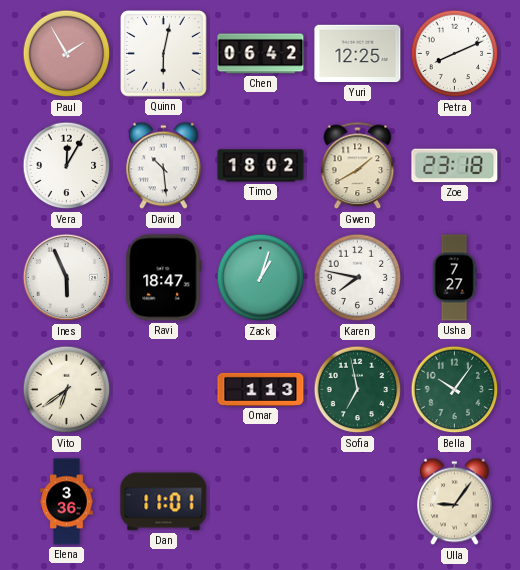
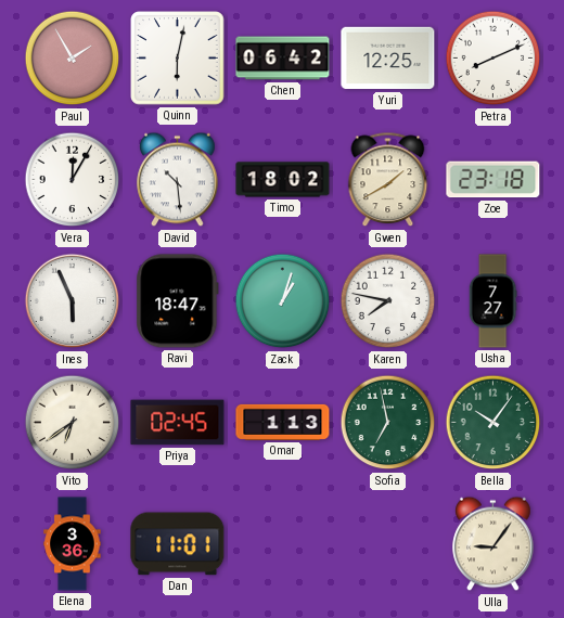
Priya: none -> 02:45
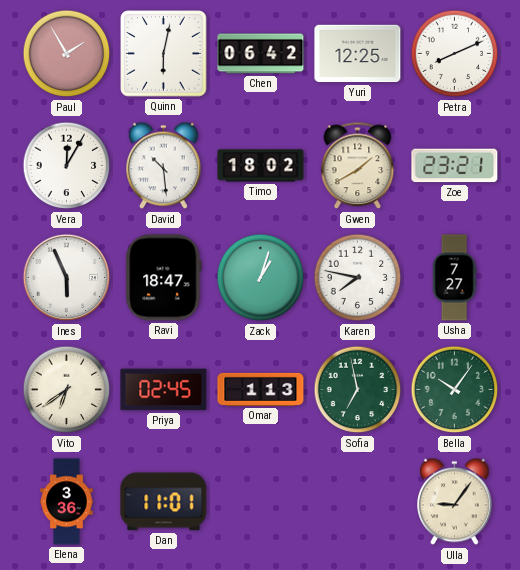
Zoe: 23:18 -> 23:21
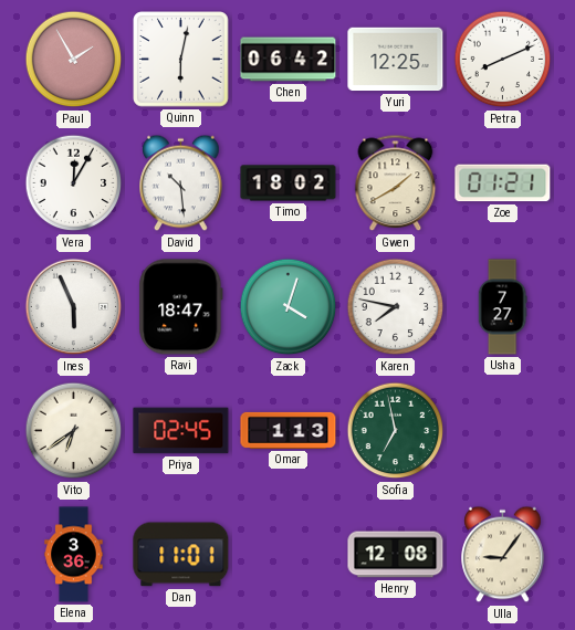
Zoe: 23:21 -> 01:21
Zack: 1:03 -> 4:03
Bella: 10:06 -> none
Henry: none -> 12:08
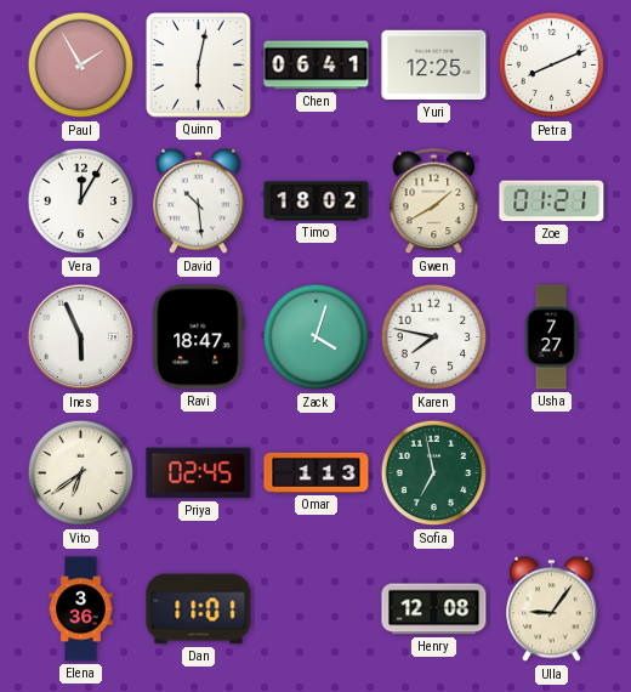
Chen: 06:42 -> 06:41
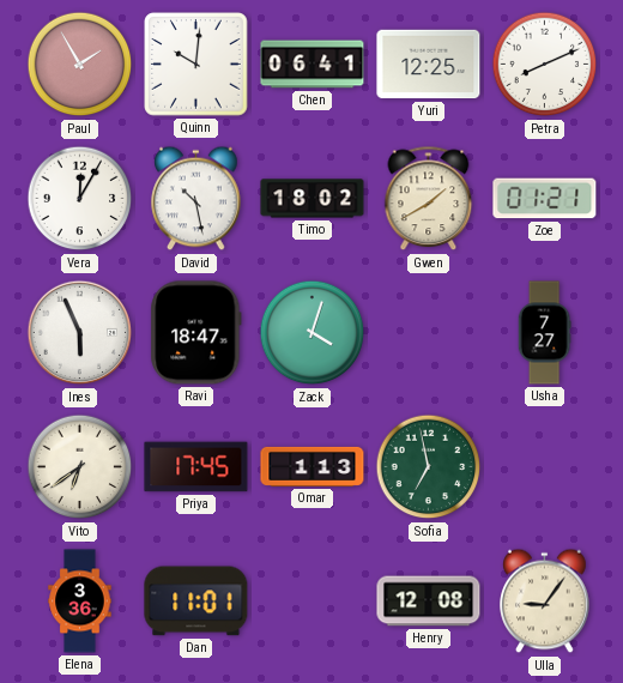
Quinn: 6:02 -> 10:01
David: 10:29 -> 10:28
Karen: 7:47 -> none
Priya: 02:45 -> 17:45
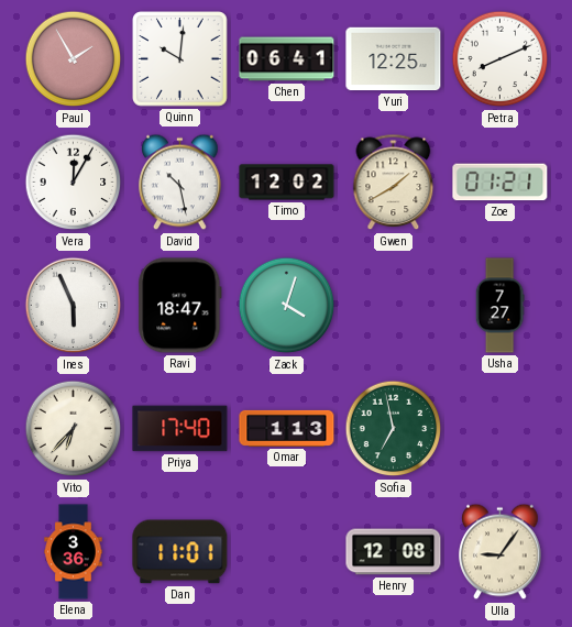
Timo: 18:02 -> 12:02
Vito: 6:39 -> 6:37
Priya: 17:45 -> 17:40
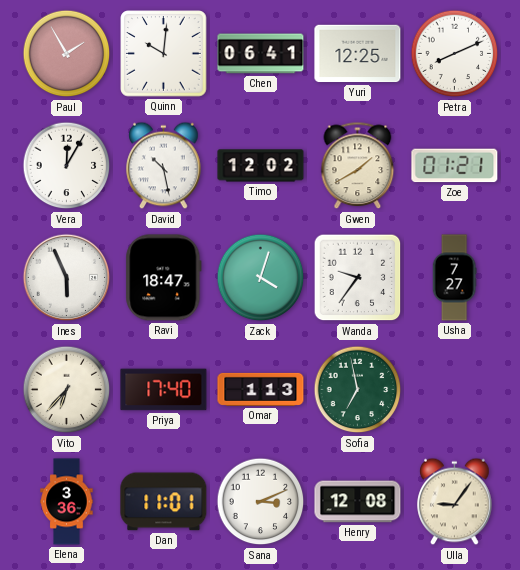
Wanda: none -> 9:36
Sana: none -> 3:11
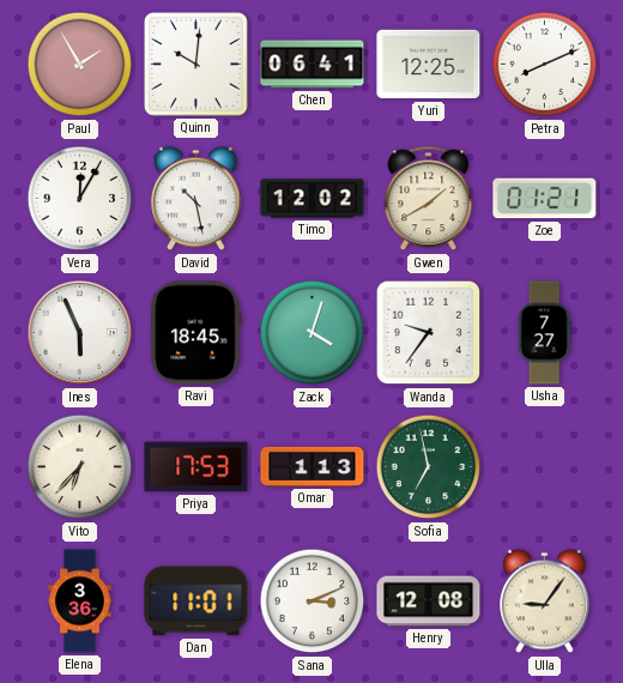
Ravi: 18:47 -> 18:45
Priya: 17:40 -> 17:53
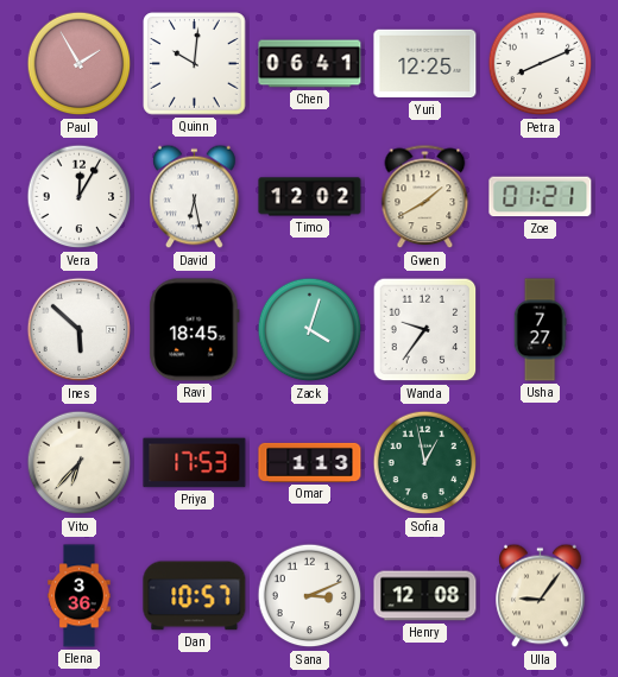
David: 10:28 -> 6:28
Ines: 5:56 -> 5:52
Sofia: 6:58 -> 12:58
Dan: 11:01 -> 10:57
